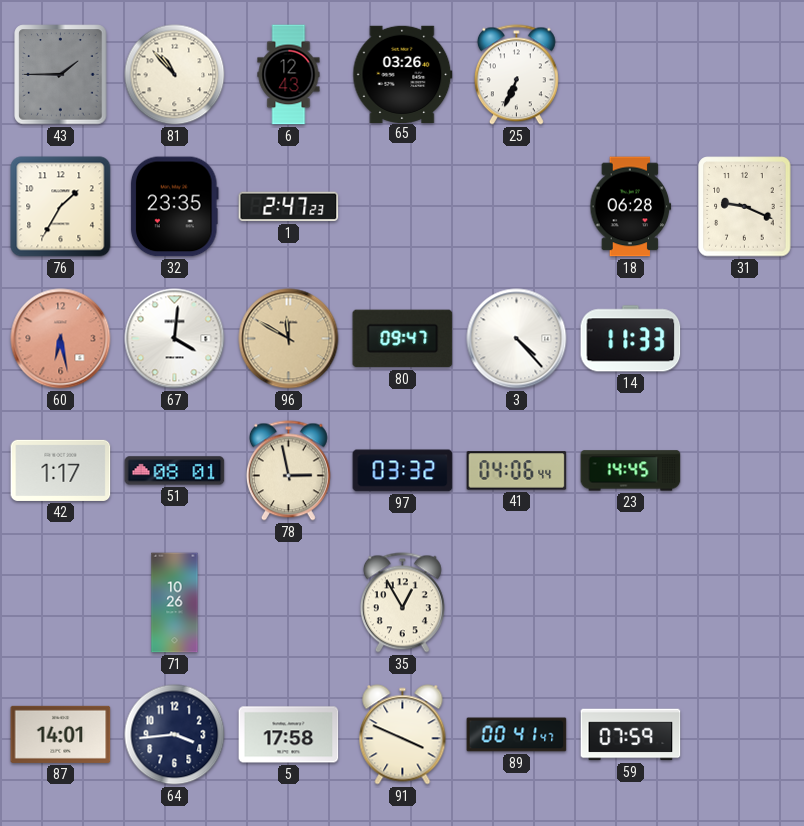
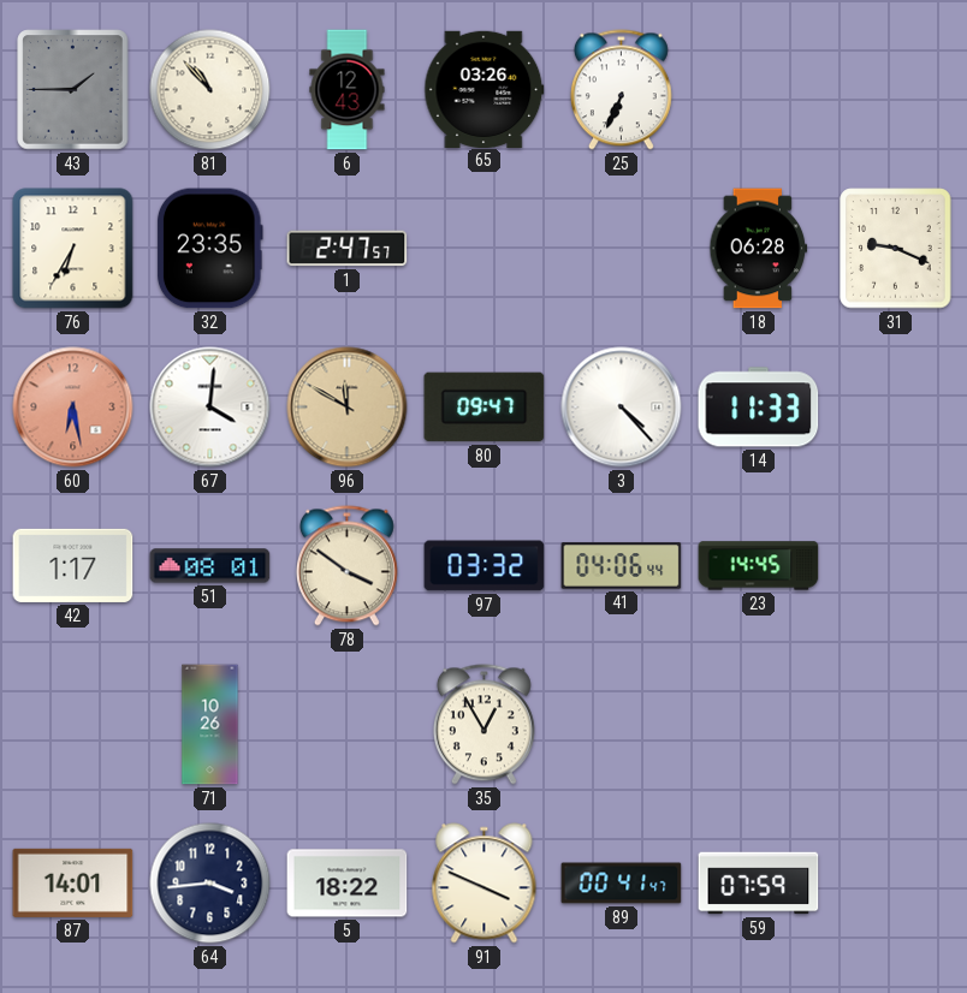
76: 1:35 -> 6:35
1: 2:47:23 -> 2:47:57
78: 2:58 -> 3:51
5: 17:58 -> 18:22
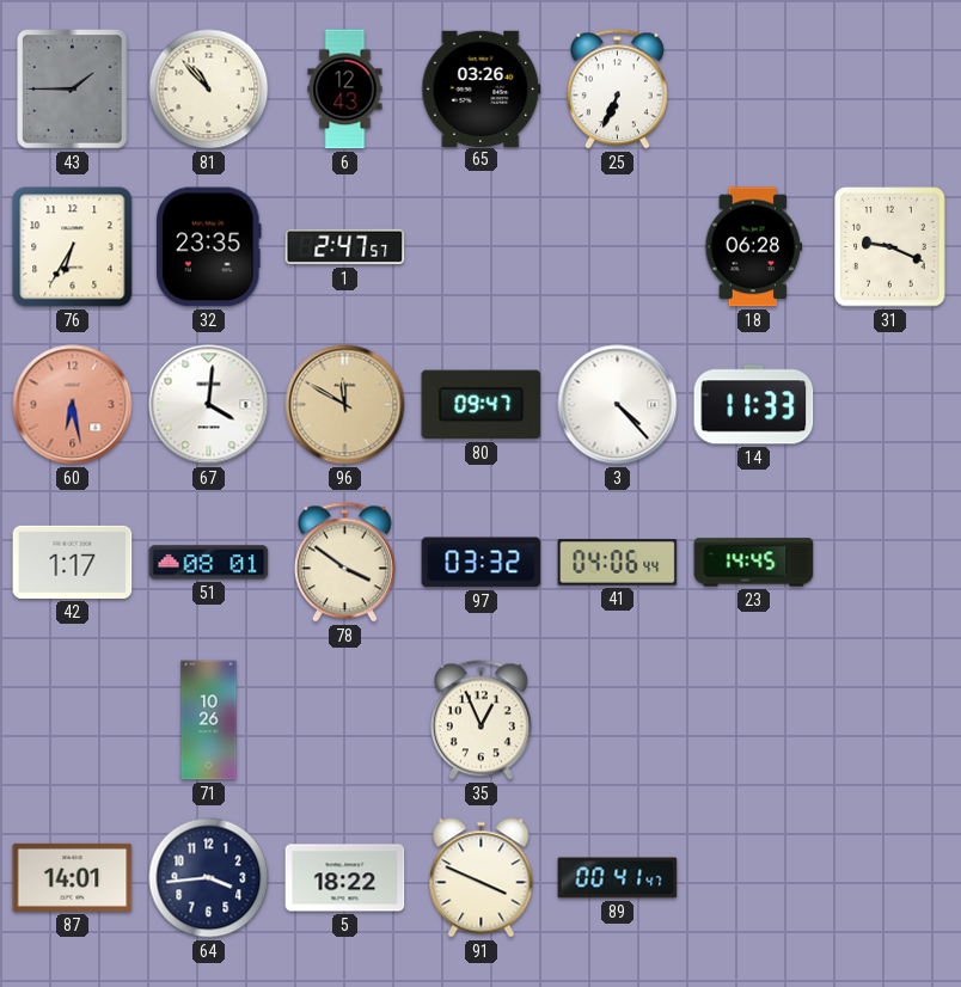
35: 12:55 -> 12:56
59: 07:59 -> none
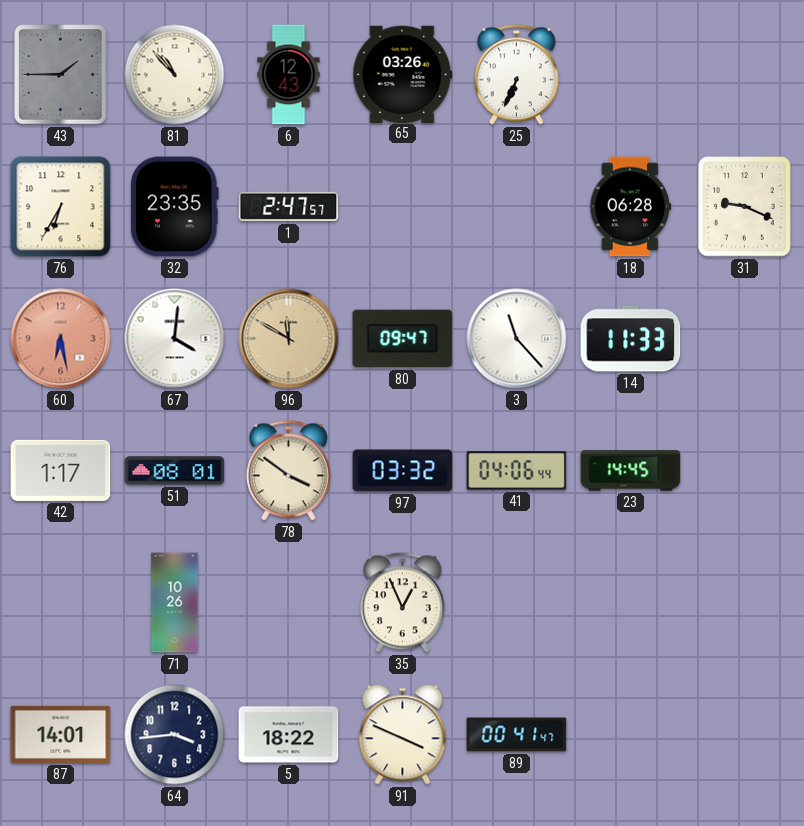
3: 4:23 -> 11:23
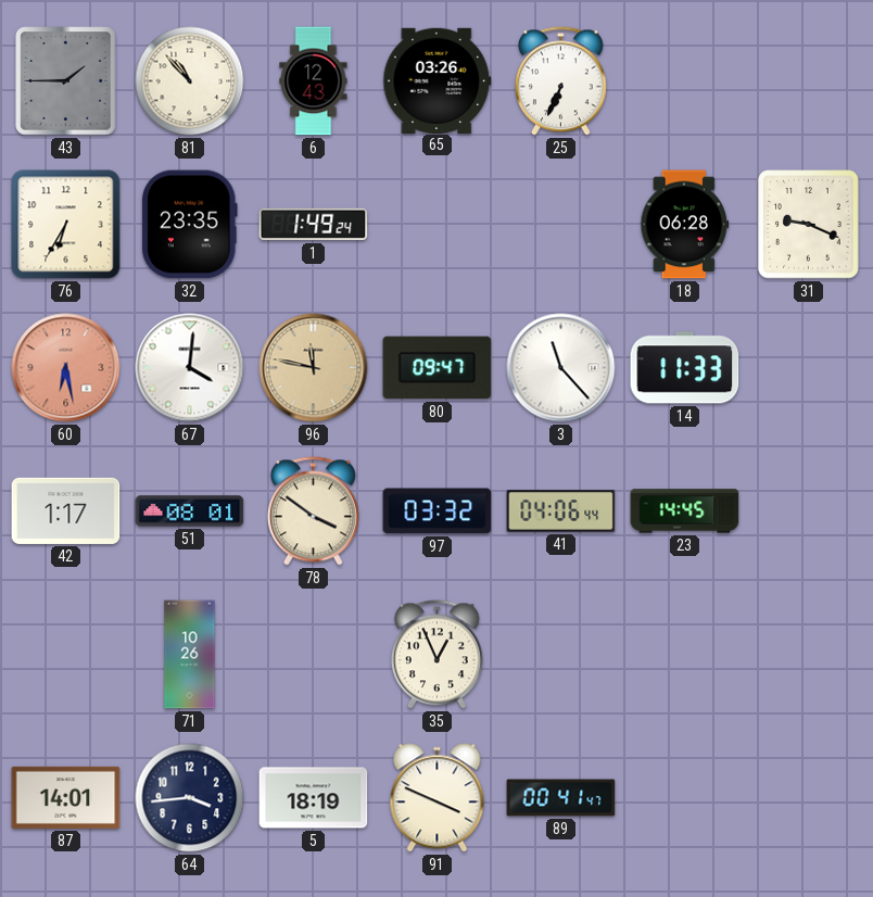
1: 2:47 -> 1:49
96: 11:50 -> 11:47
5: 18:22 -> 18:19
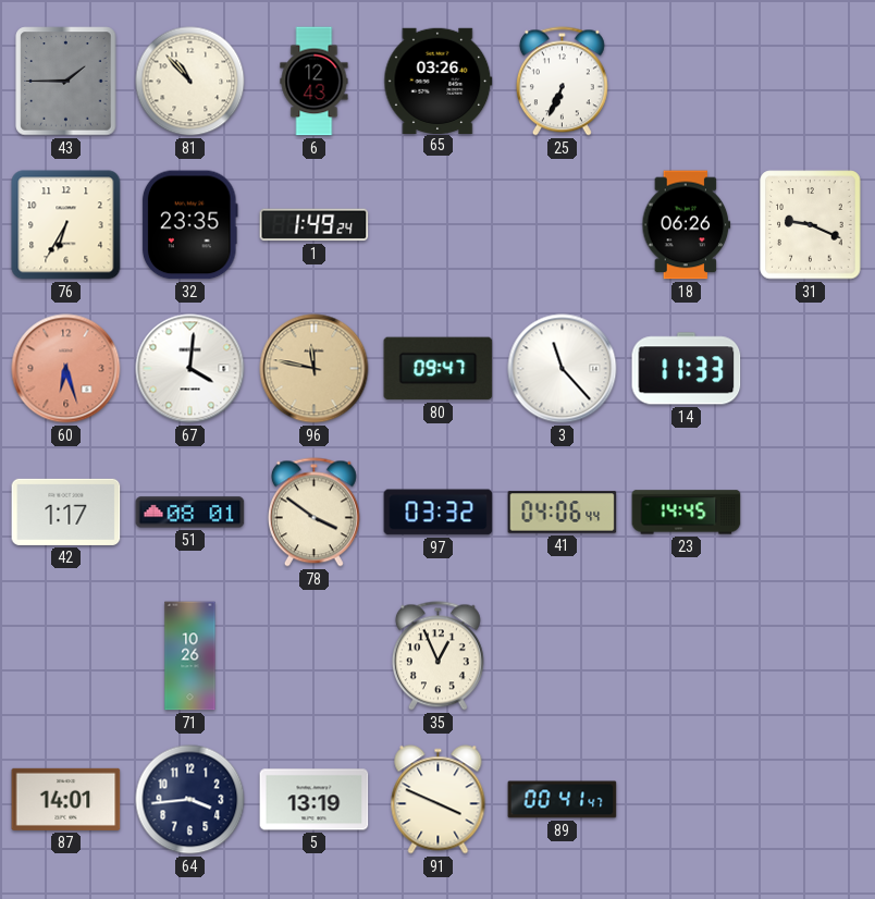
18: 06:28 -> 06:26
60: 6:28 -> 6:27
5: 18:19 -> 13:19
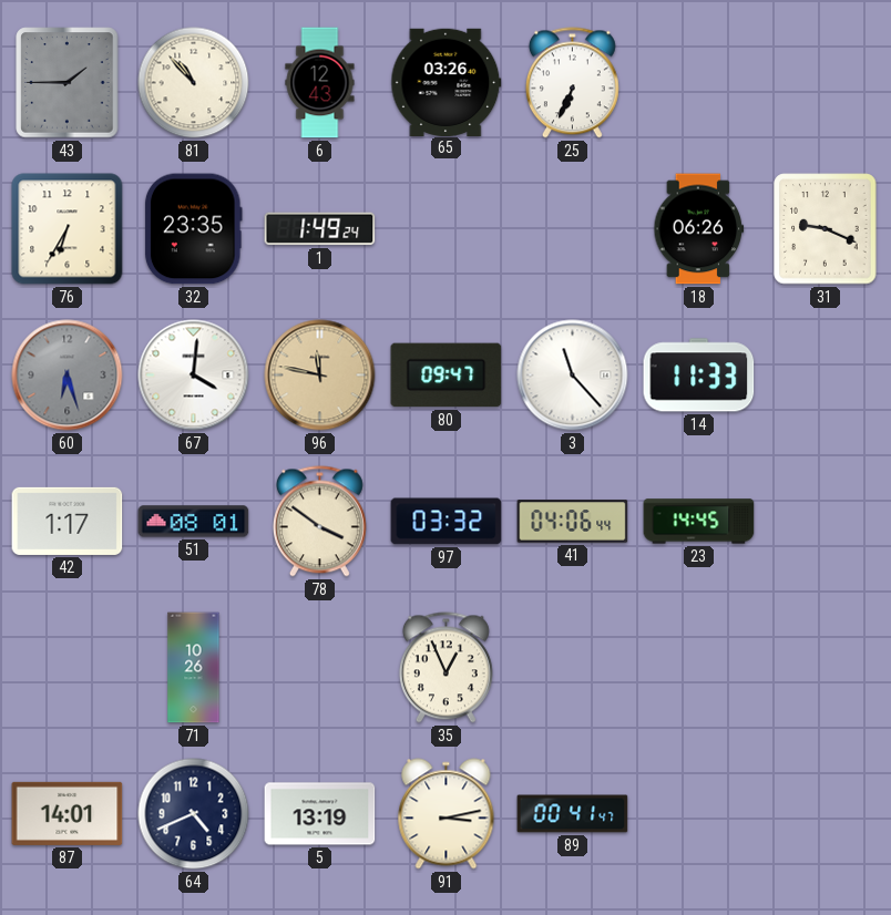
60 dial: salmon -> grey
64: 3:44 -> 4:41
91: 3:49 -> 3:13
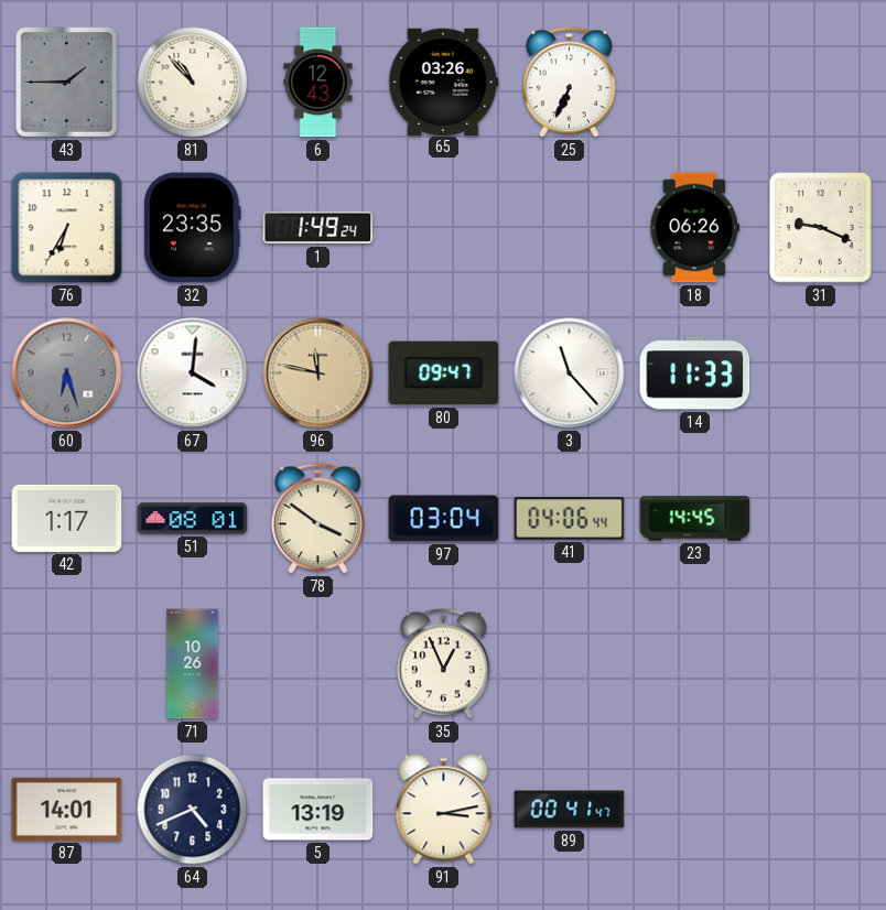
97: 03:32 -> 03:04
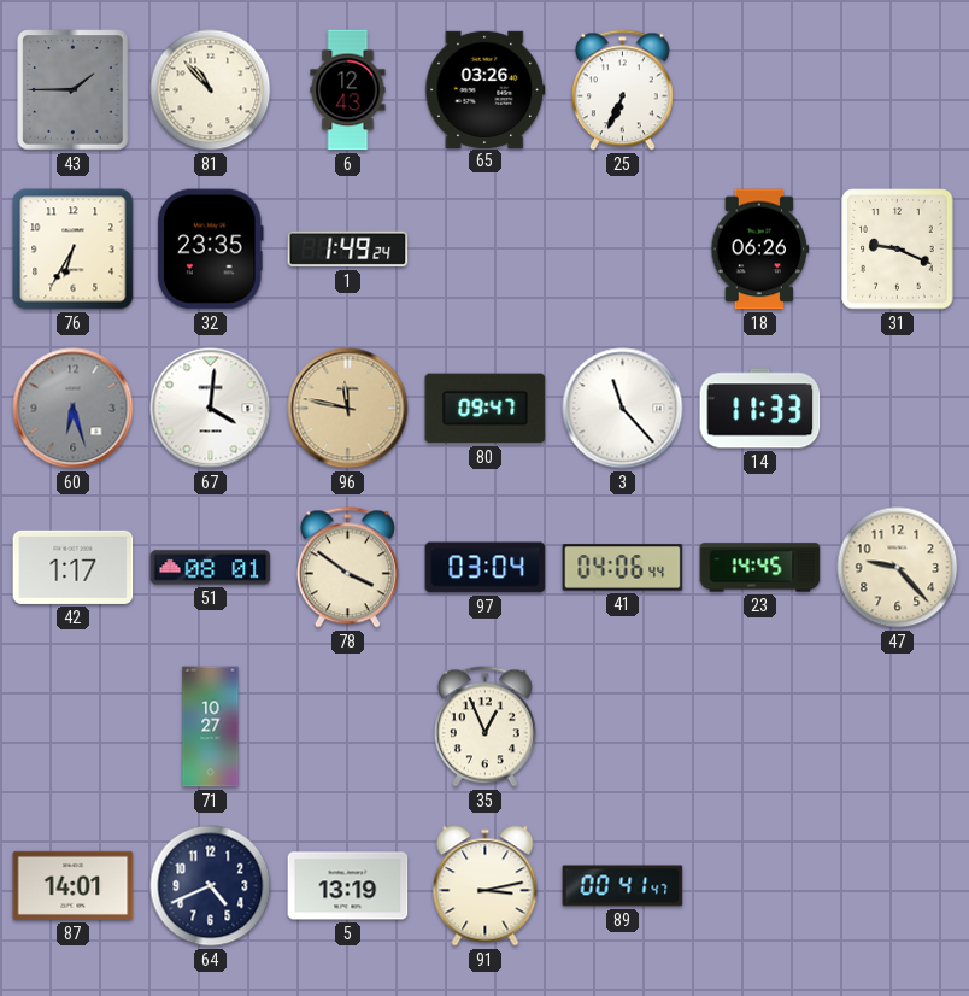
47: none -> 9:23
71: 10:26 -> 10:27
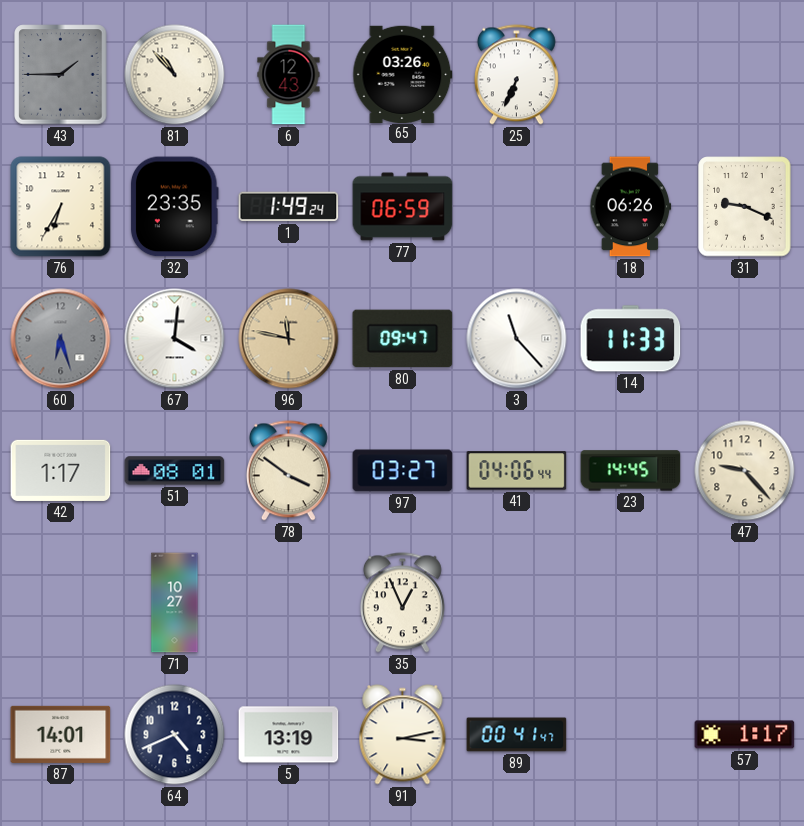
77: none -> 06:59
97: 03:04 -> 03:27
57: none -> 1:17
